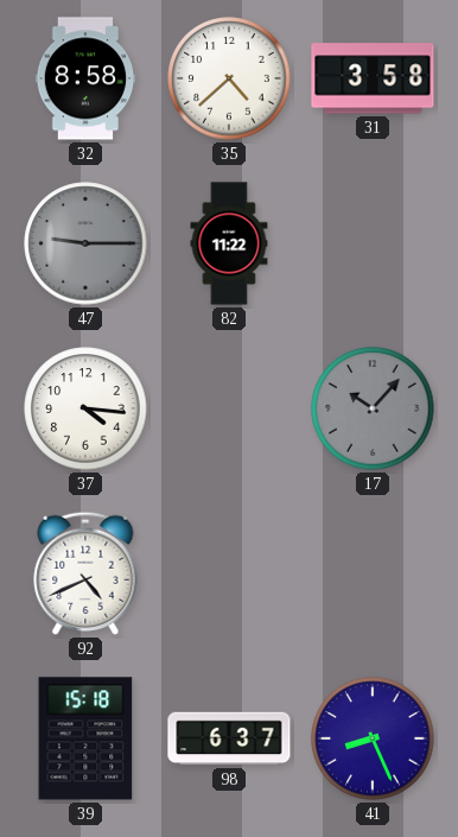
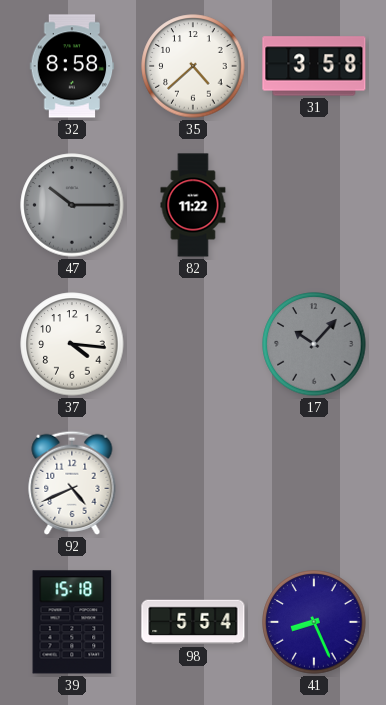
47: 9:15 -> 10:15
98: 6:37 -> 5:54
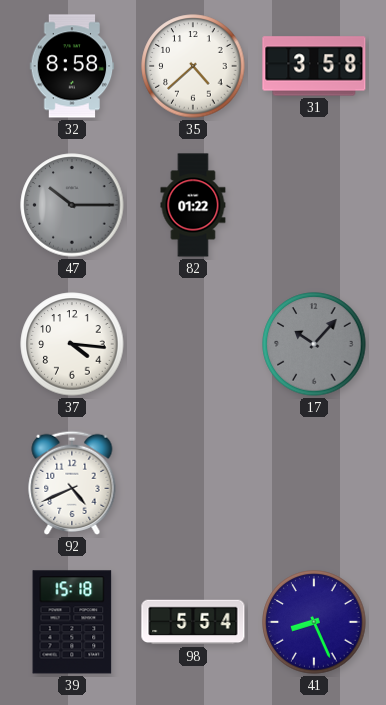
82: 11:22 -> 01:22
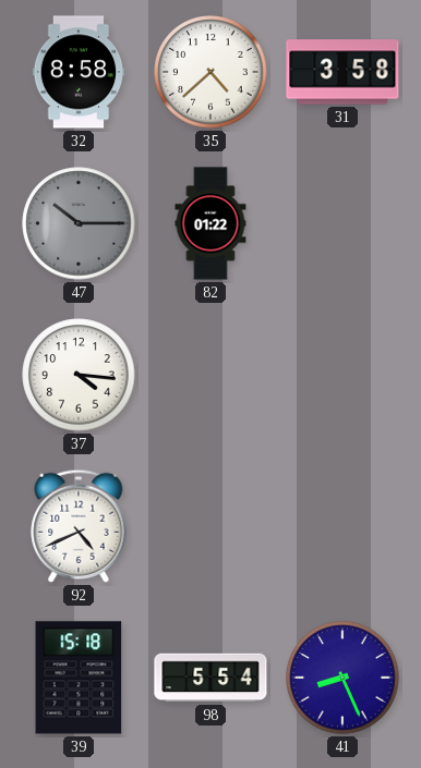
17: 10:07 -> none
